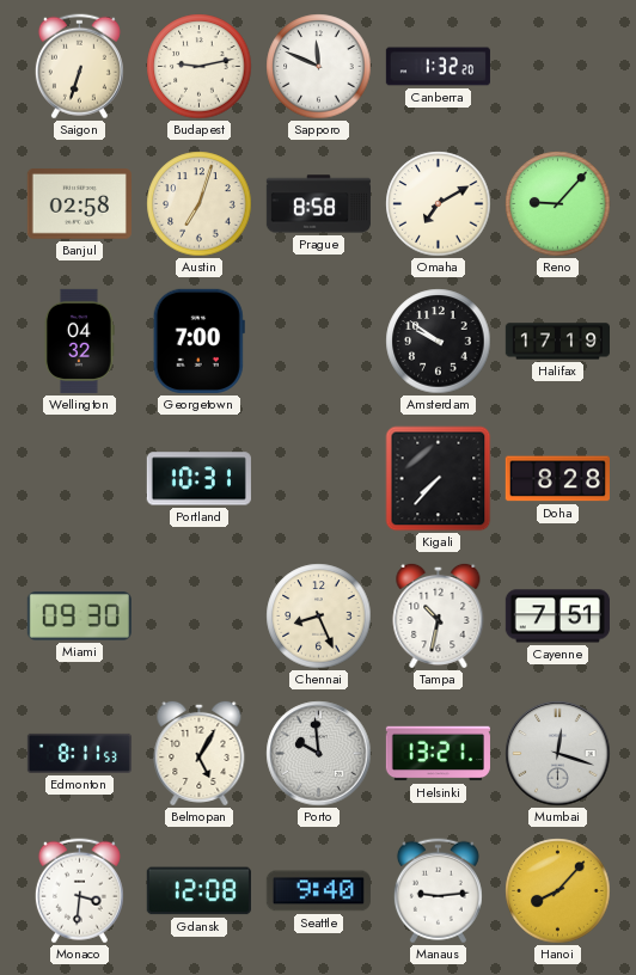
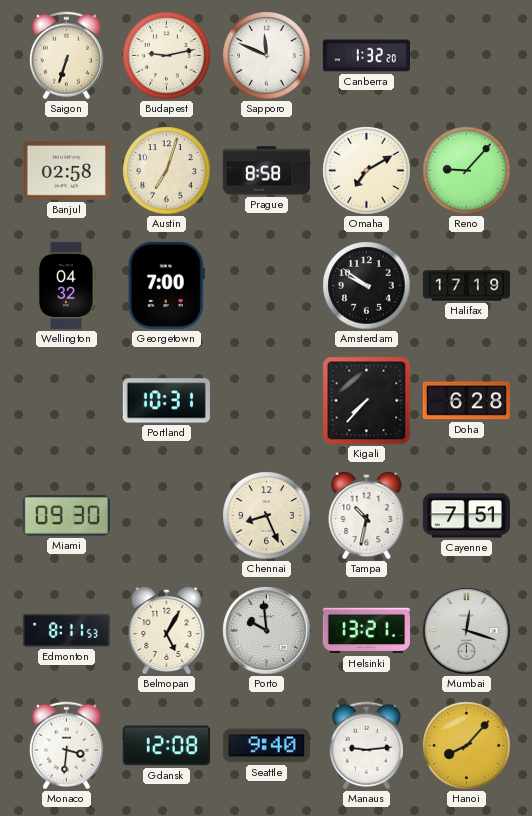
Doha: 8:28 -> 6:28
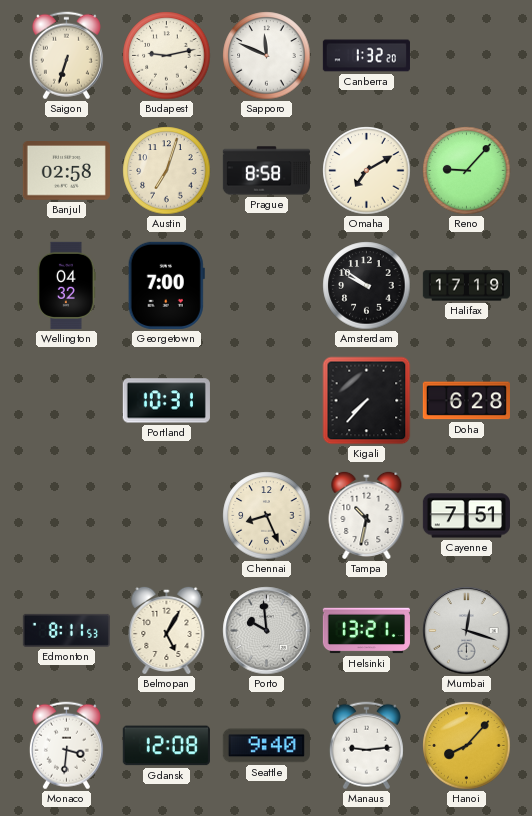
Miami: 09:30 -> none
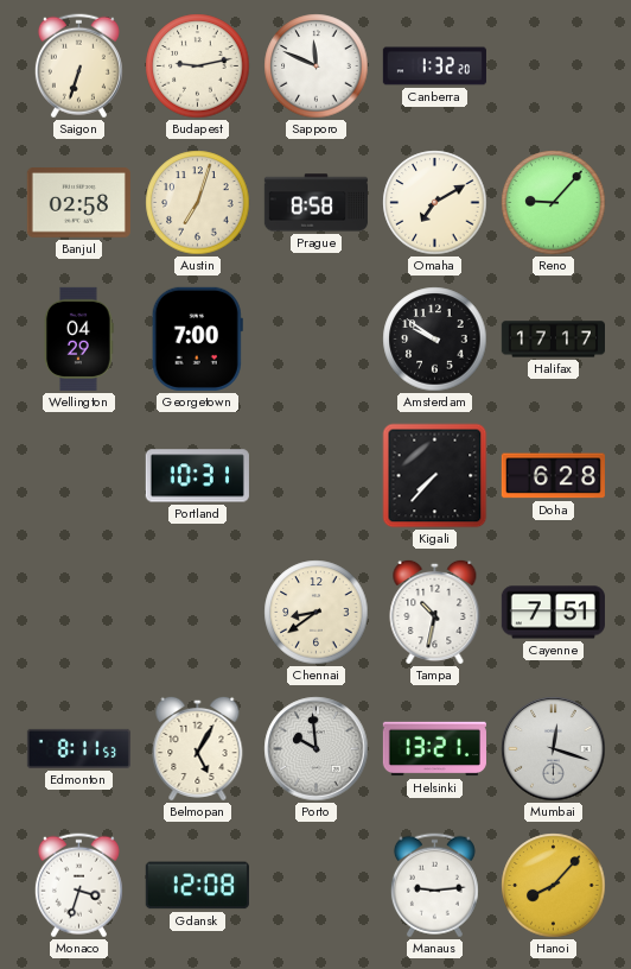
Wellington: 04:32 -> 04:29
Halifax: 17:19 -> 17:17
Chennai: 8:26 -> 8:39
Monaco: 3:31 -> 3:33
Seattle: 9:40 -> none
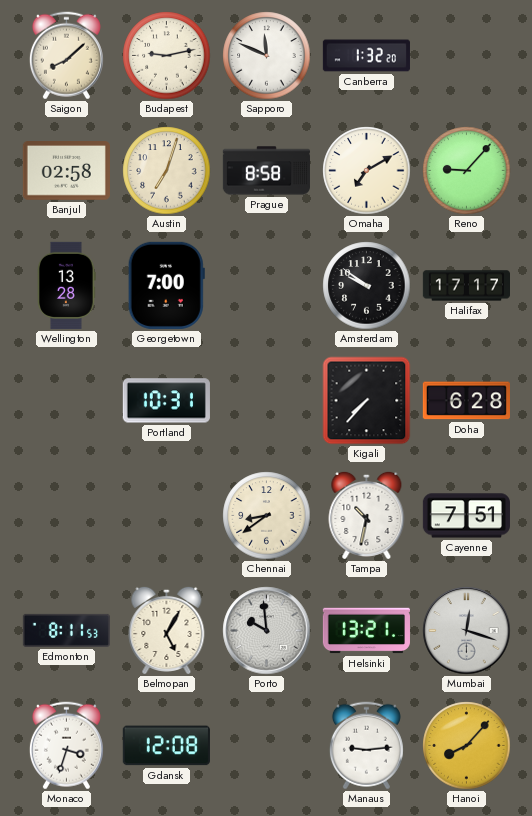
Saigon: 6:33 -> 8:08
Wellington: 04:29 -> 13:28
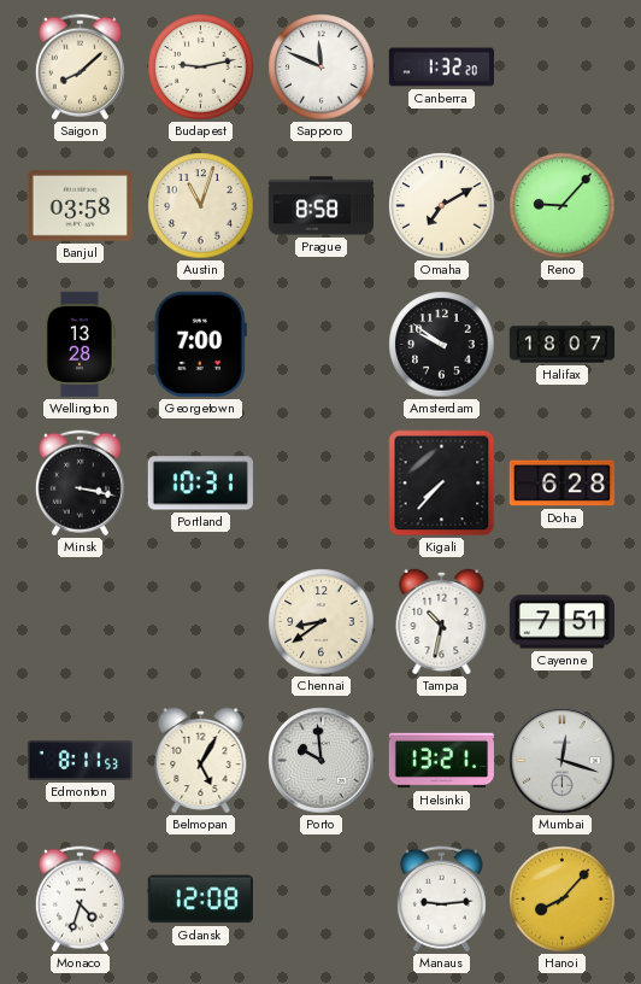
Banjul: 02:58 -> 03:58
Austin: 7:03 -> 11:03
Halifax: 17:17 -> 18:07
Minsk: none -> 3:17
Monaco: 3:33 -> 4:33
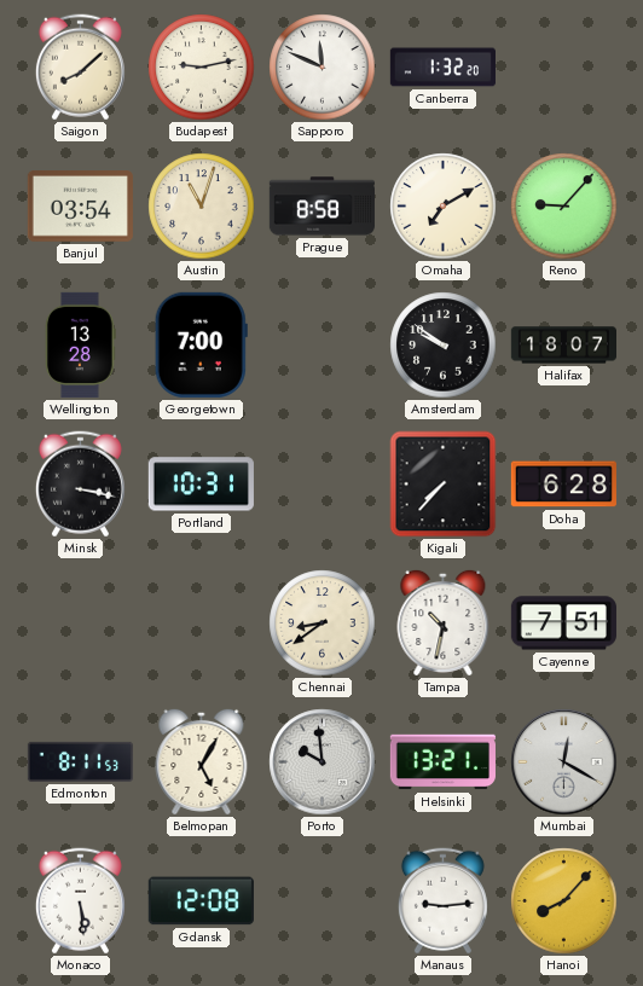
Banjul: 03:58 -> 03:54
Mumbai: 12:18 -> 12:20
Monaco: 4:33 -> 5:29
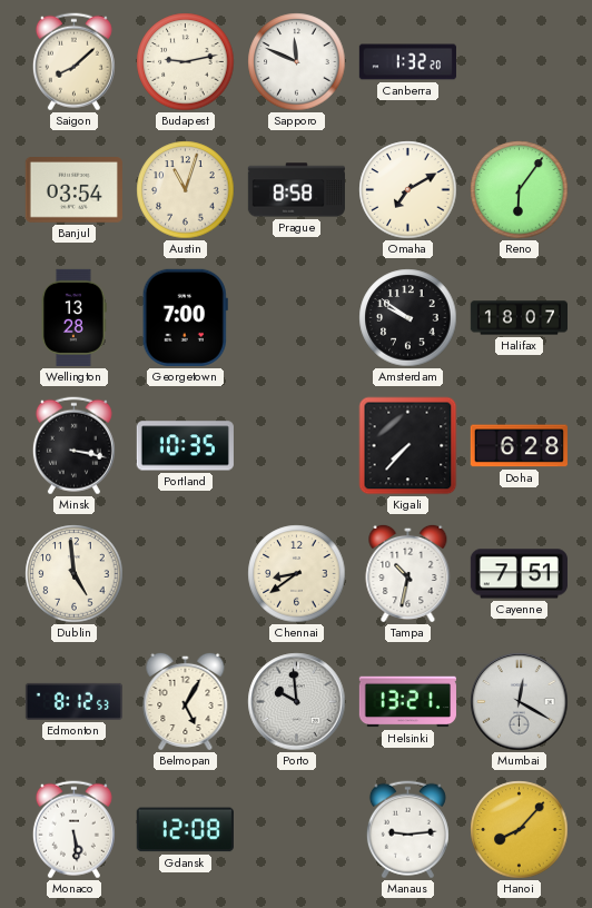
Reno: 9:07 -> 6:06
Portland: 10:31 -> 10:35
Dublin: none -> 4:59
Edmonton: 8:11 -> 8:12
